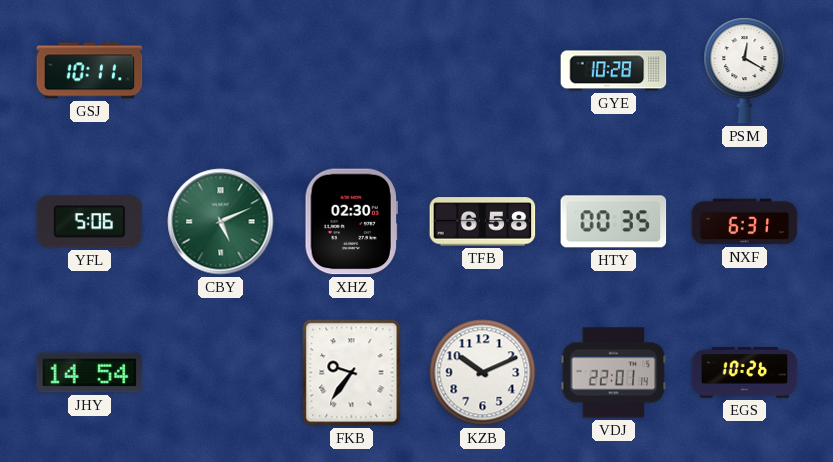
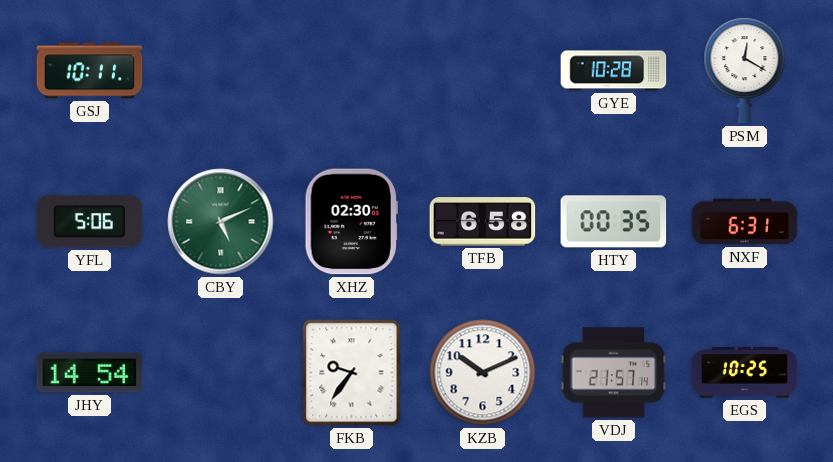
VDJ: 22:01 -> 21:57
EGS: 10:26 -> 10:25
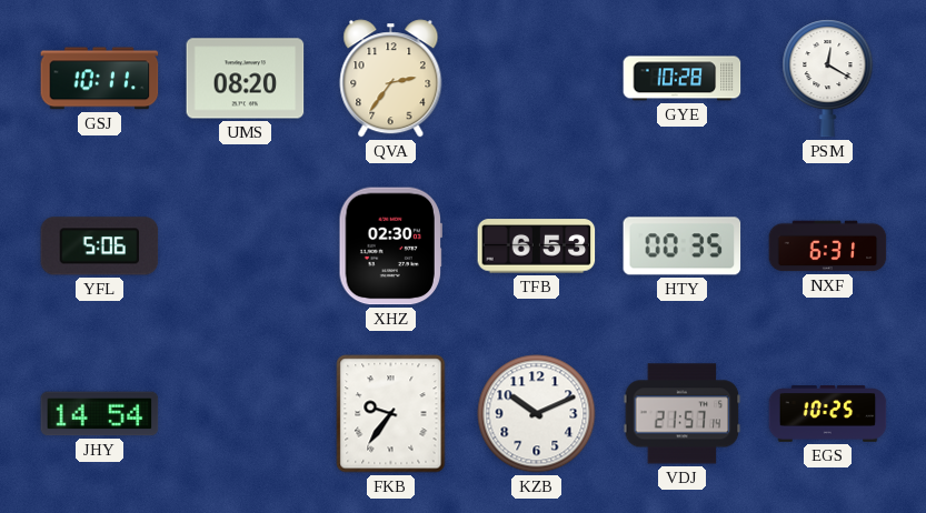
UMS: none -> 08:20
QVA: none -> 2:36
CBY: 5:11 -> none
TFB: 6:58 -> 6:53
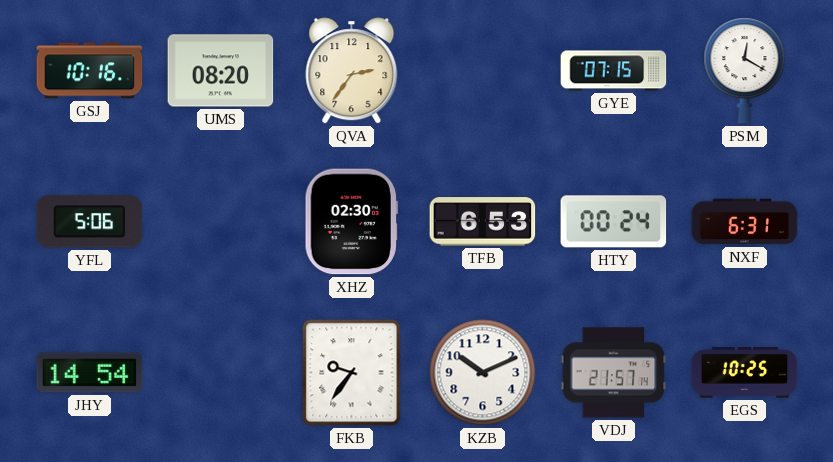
GSJ: 10:11 -> 10:16
GYE: 10:28 -> 07:15
HTY: 00:35 -> 00:24
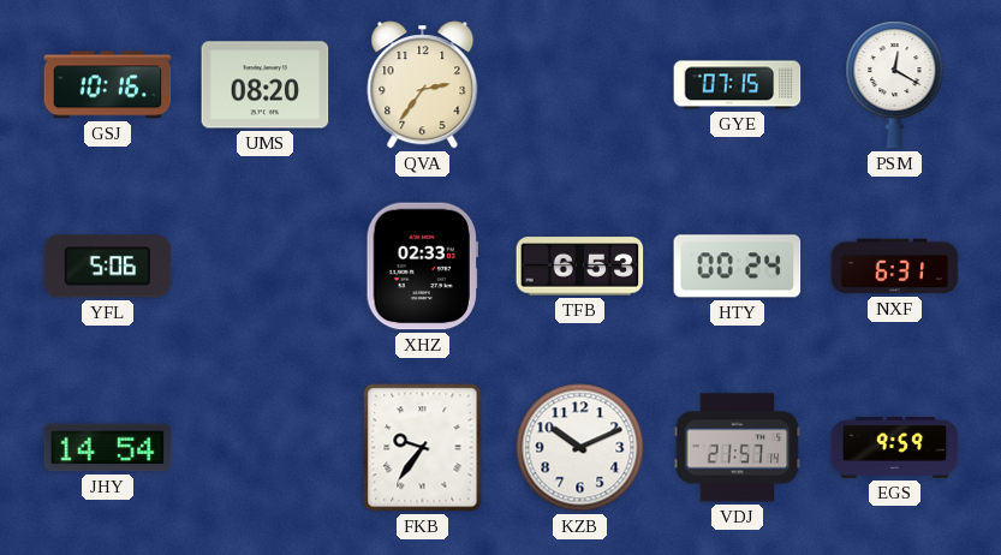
XHZ: 02:30 -> 02:33
EGS: 10:25 -> 9:59
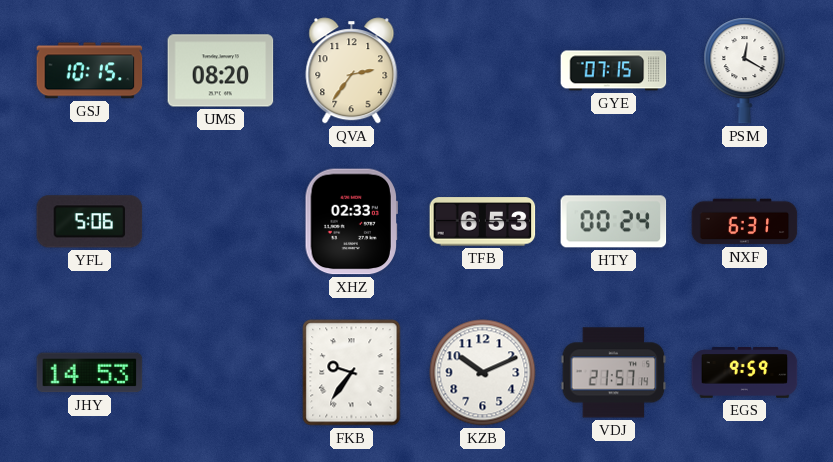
GSJ: 10:16 -> 10:15
JHY: 14:54 -> 14:53
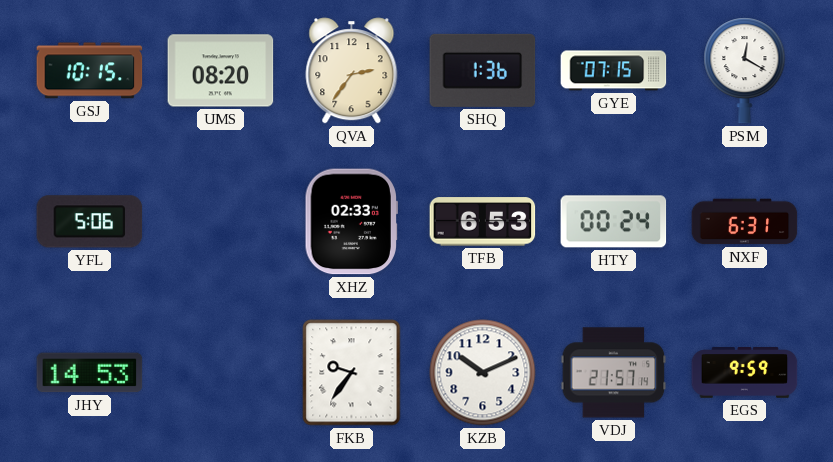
SHQ: none -> 1:36
